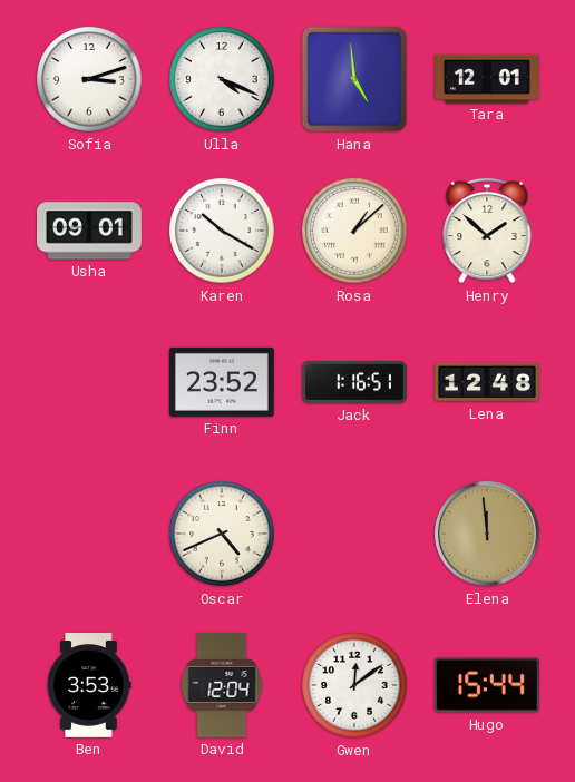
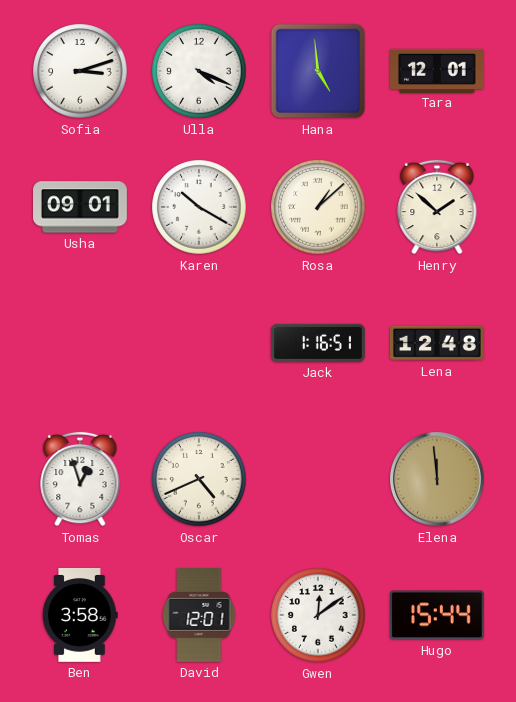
Finn: 23:52 -> none
Tomas: none -> 12:57
Ben: 3:53 -> 3:58
David: 12:04 -> 12:01
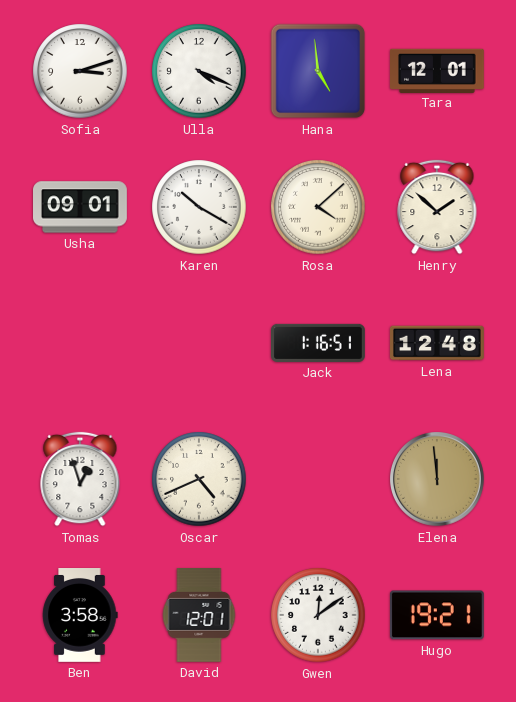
Rosa: 1:08 -> 4:08
Hugo: 15:44 -> 19:21
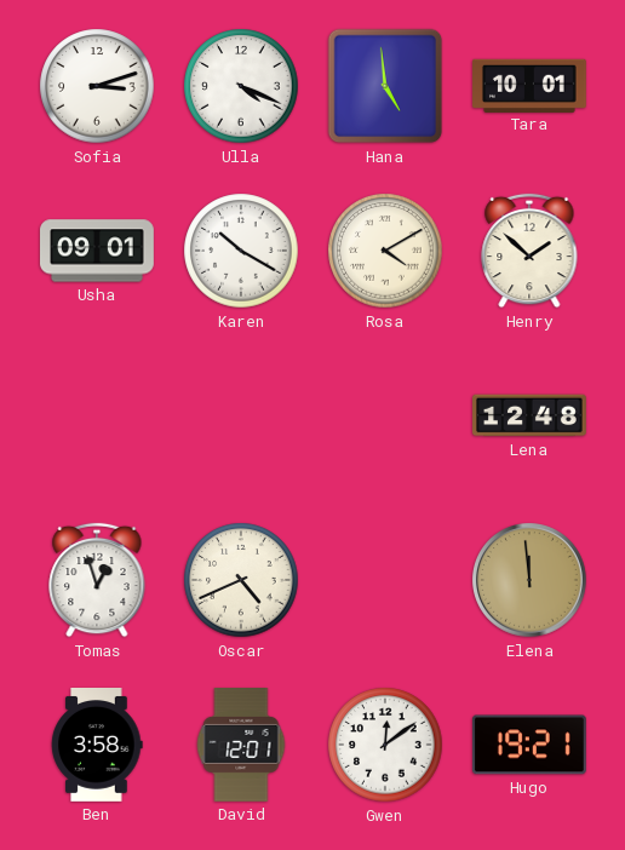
Tara: 12:01 -> 10:01
Rosa: 4:08 -> 4:10
Jack: 1:16 -> none
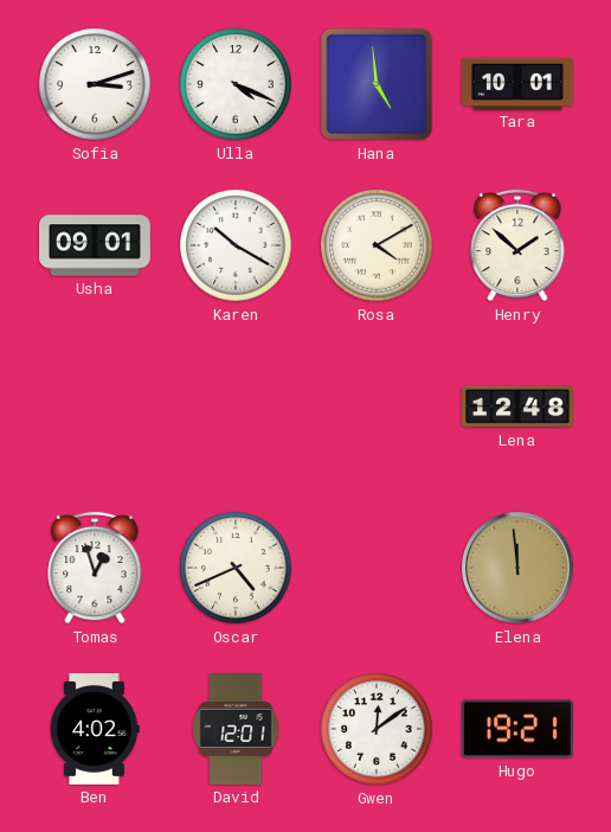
Ben: 3:58 -> 4:02
